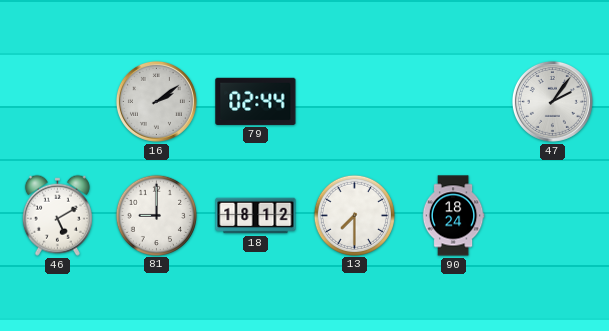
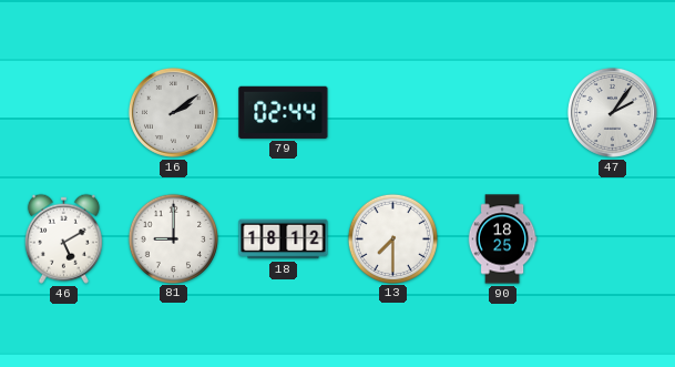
90: 18:24 -> 18:25
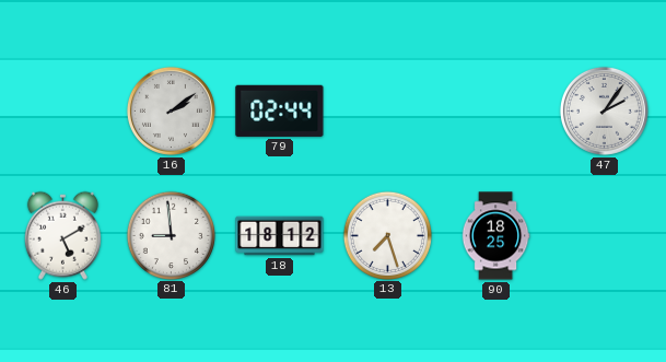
81: 9:00 -> 8:59
13: 7:30 -> 7:27
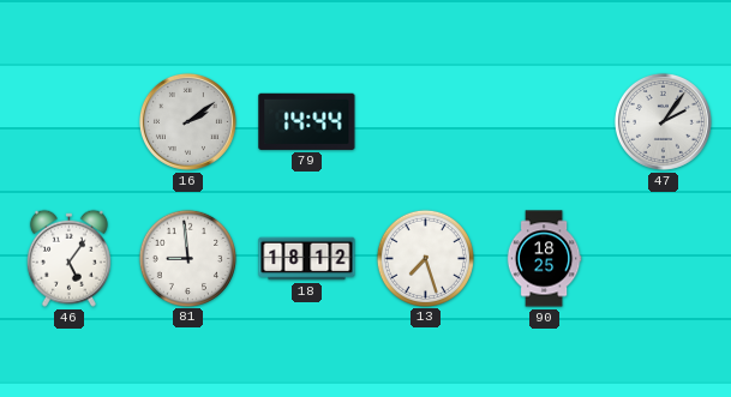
79: 02:44 -> 14:44
46: 5:10 -> 5:06
